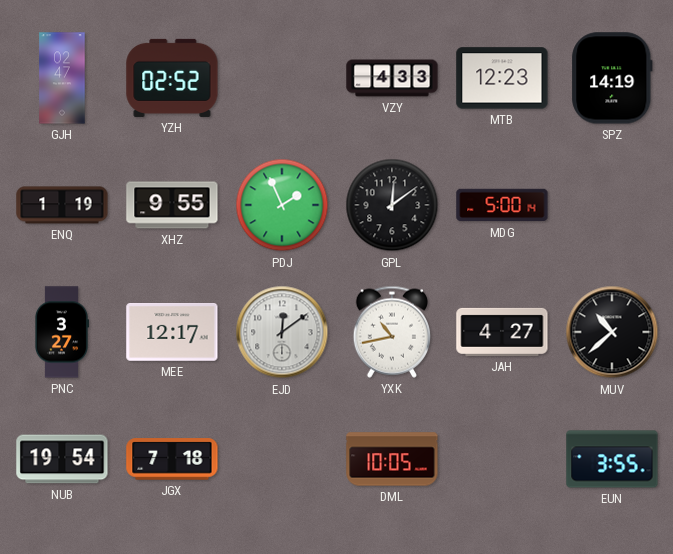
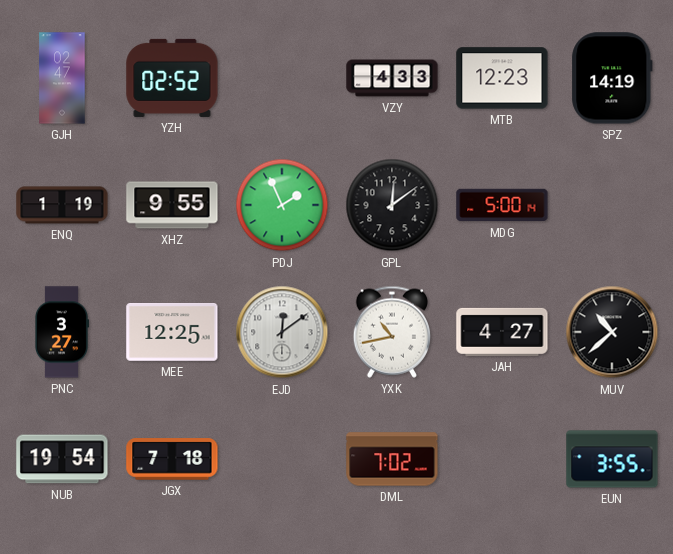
MEE: 12:17 -> 12:25
DML: 10:05 -> 7:02
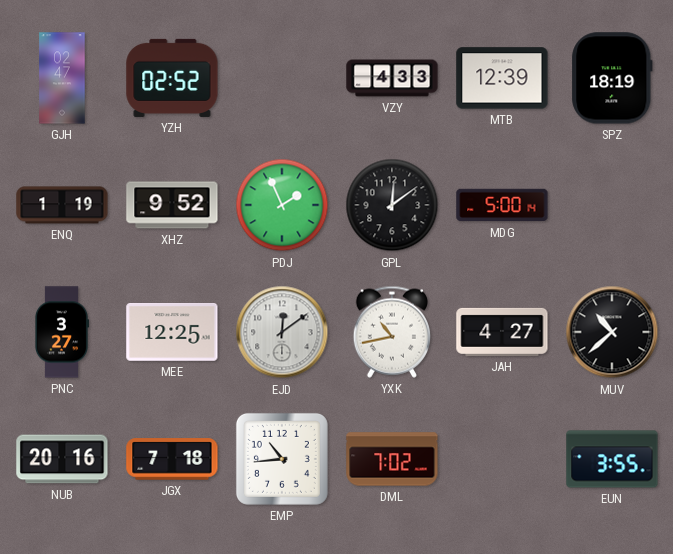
MTB: 12:23 -> 12:39
SPZ: 14:19 -> 18:19
XHZ: 9:55 -> 9:52
NUB: 19:54 -> 20:16
EMP: none -> 10:44
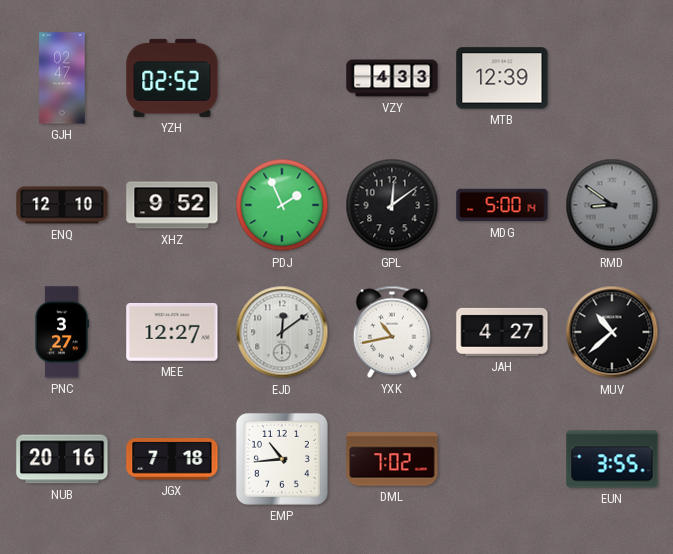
SPZ: 18:19 -> none
ENQ: 1:19 -> 12:10
RMD: none -> 8:51
MEE: 12:25 -> 12:27
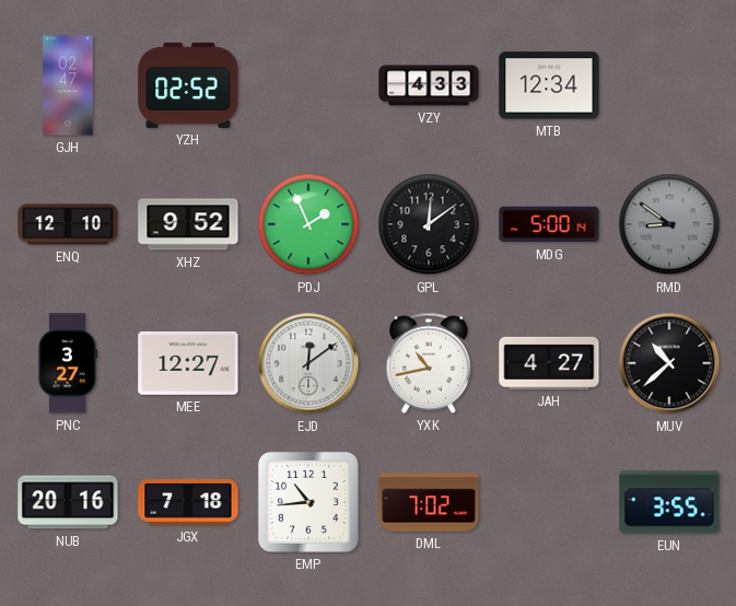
MTB: 12:39 -> 12:34
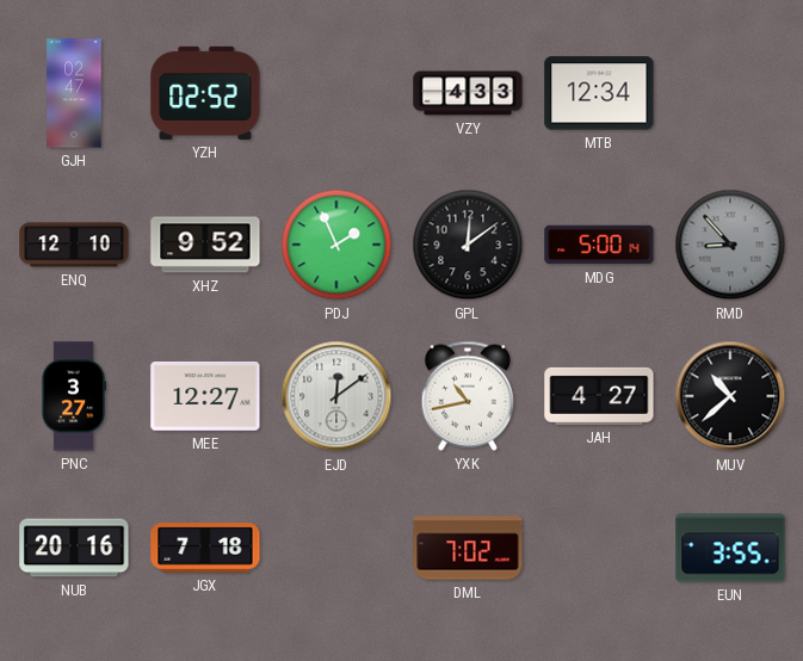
RMD: 8:51 -> 8:53
EMP: 10:44 -> none
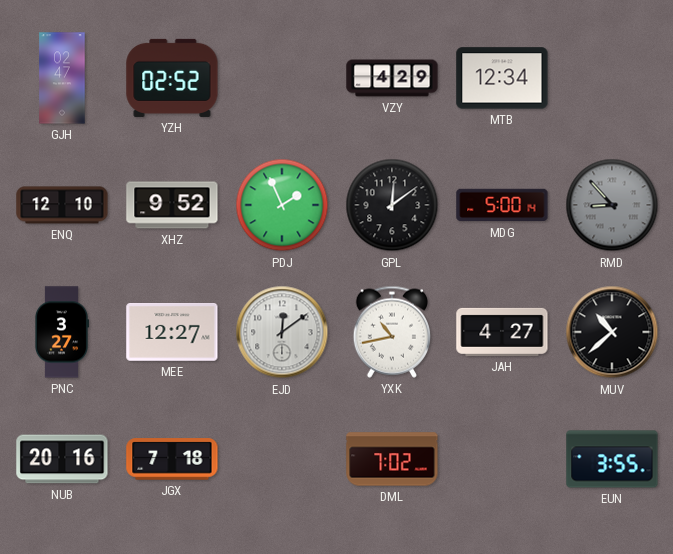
VZY: 4:33 -> 4:29
